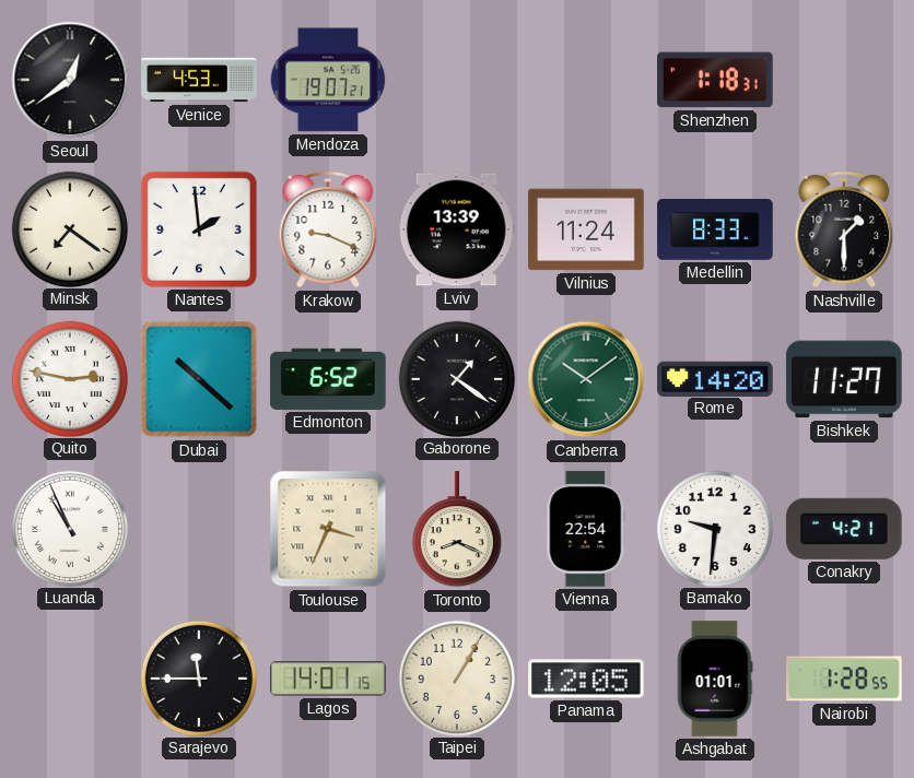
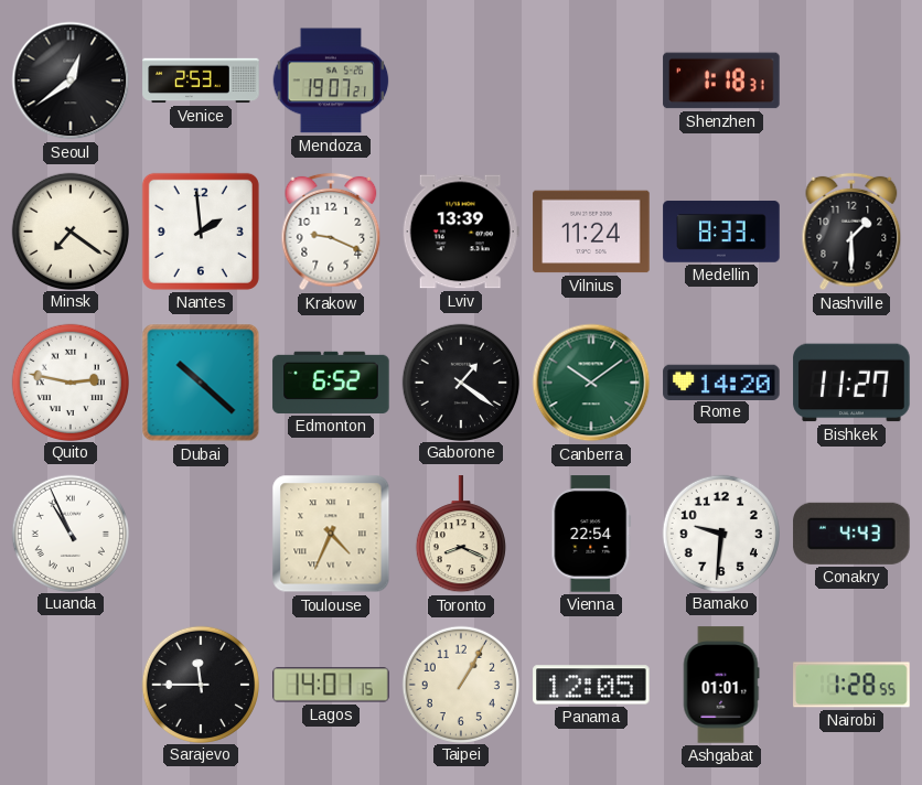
Venice: 4:53 -> 2:53
Toulouse: 3:34 -> 4:34
Conakry: 4:21 -> 4:43
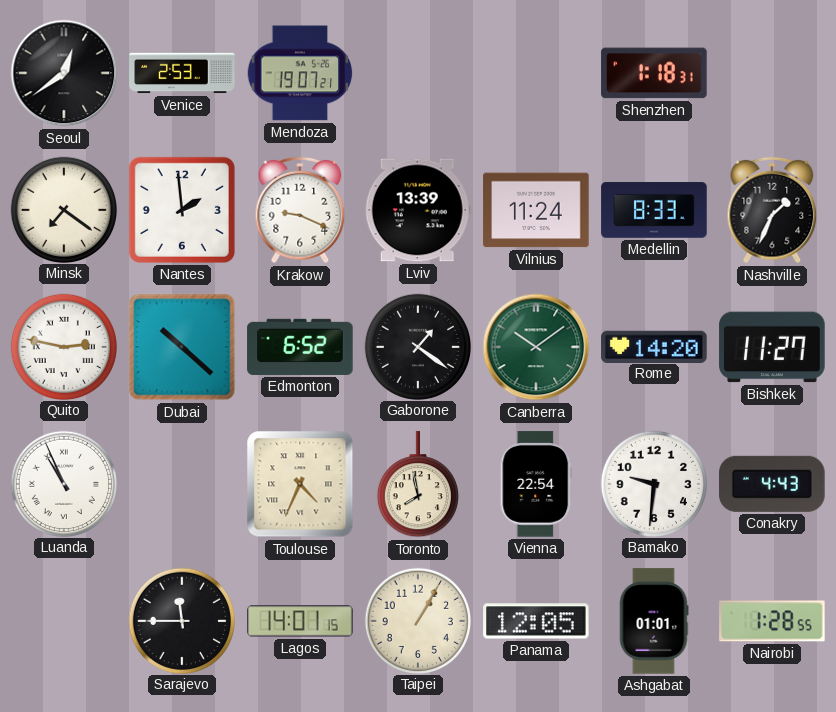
Nashville: 1:30 -> 1:34
Toronto: 8:19 -> 7:58
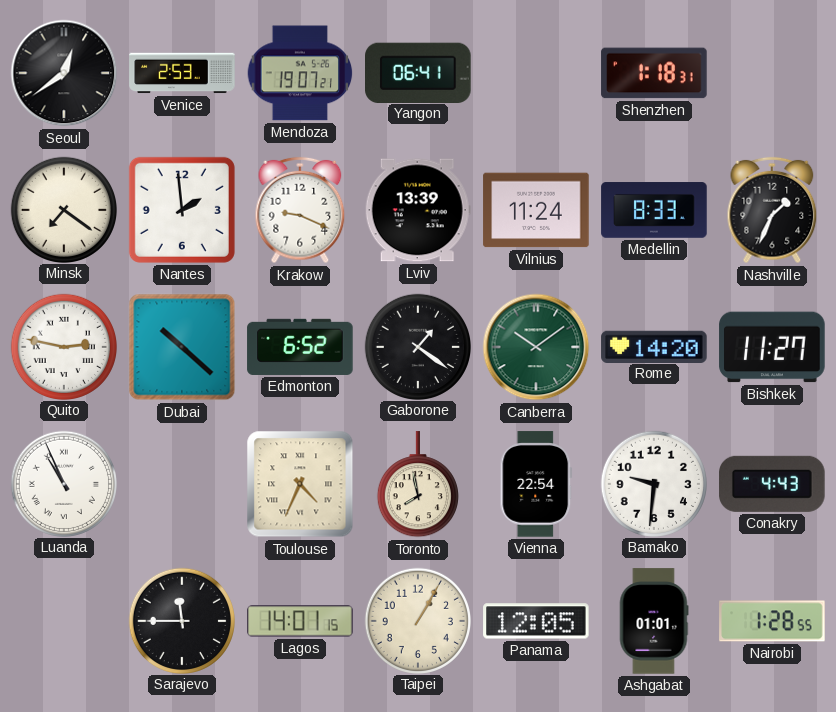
Yangon: none -> 06:41
